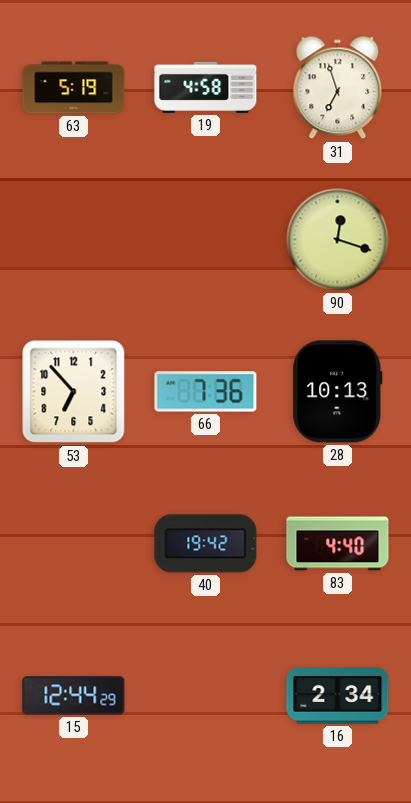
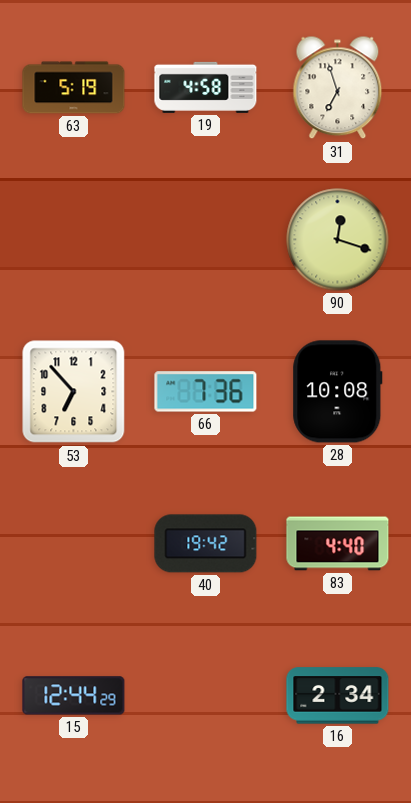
28: 10:13 -> 10:08
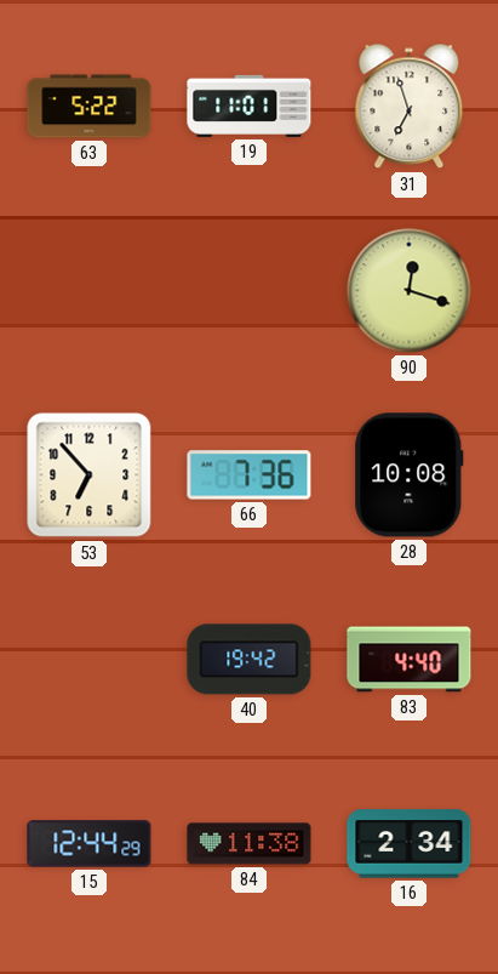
63: 5:19 -> 5:22
19: 4:58 -> 11:01
84: none -> 11:38
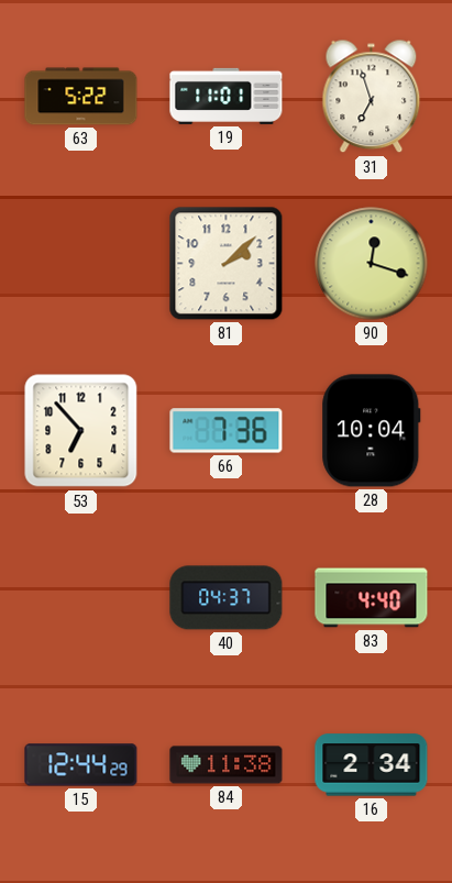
81: none -> 2:08
28: 10:08 -> 10:04
40: 19:42 -> 04:37
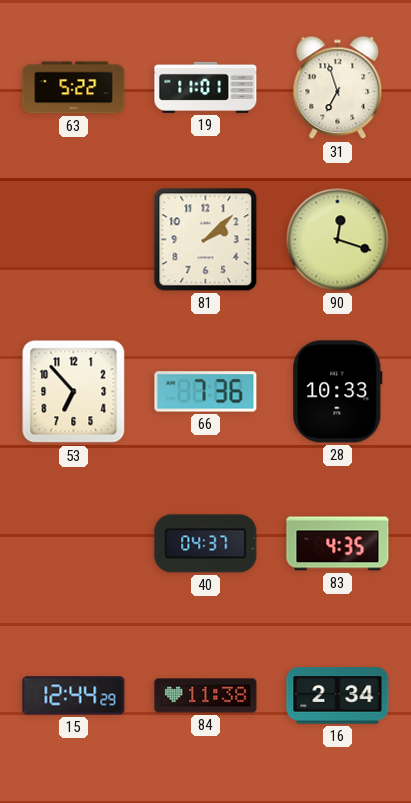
28: 10:04 -> 10:33
83: 4:40 -> 4:35
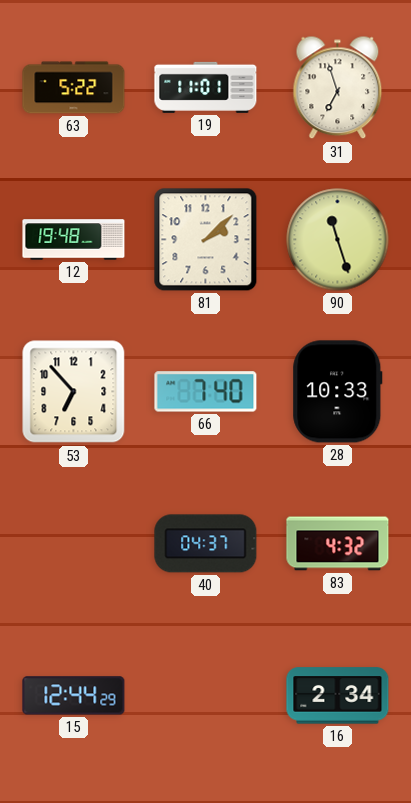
12: none -> 19:48
90: 12:18 -> 11:27
66: 7:36 -> 7:40
83: 4:35 -> 4:32
84: 11:38 -> none
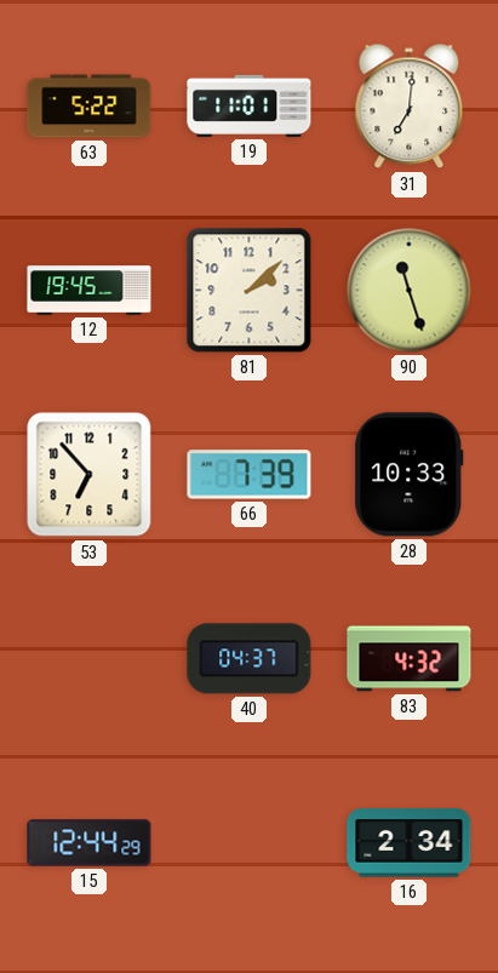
31: 6:57 -> 7:01
12: 19:48 -> 19:45
66: 7:40 -> 7:39
